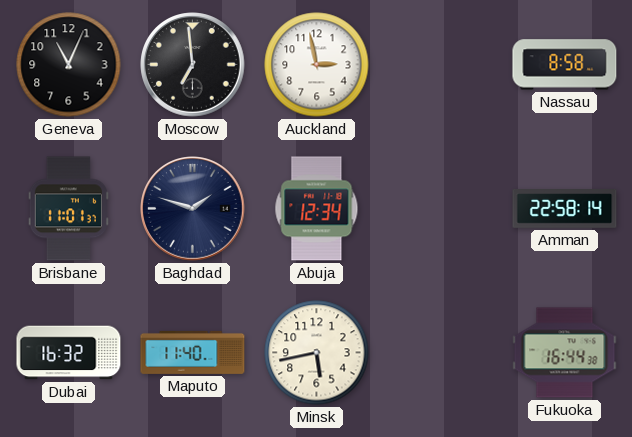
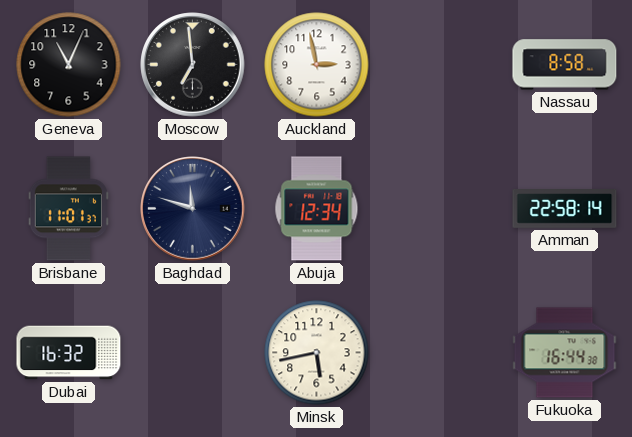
Baghdad: 1:48 -> 11:48
Maputo: 11:40 -> none
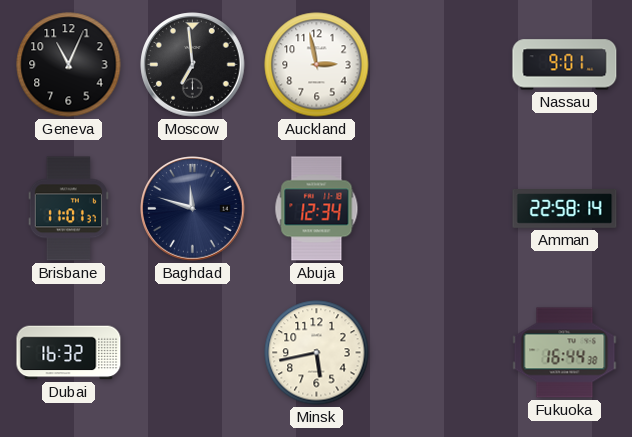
Nassau: 8:58 -> 9:01
